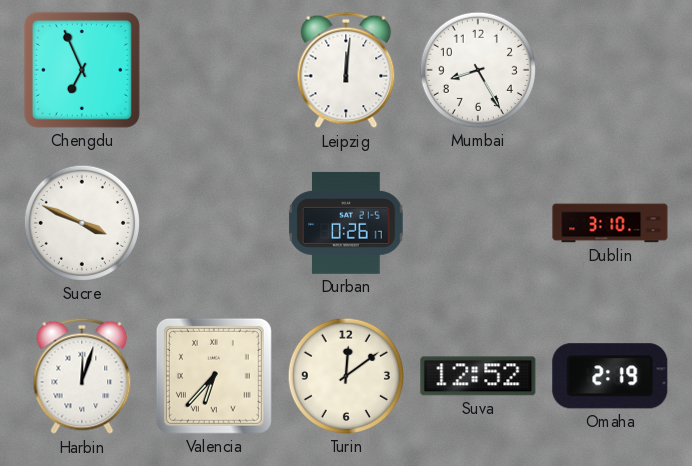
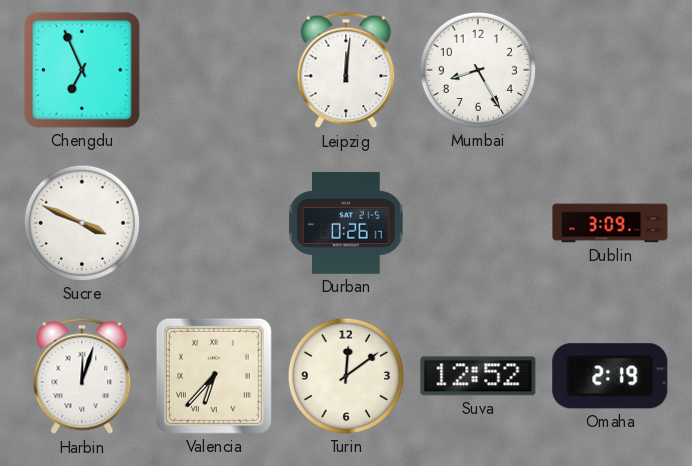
Dublin: 3:10 -> 3:09
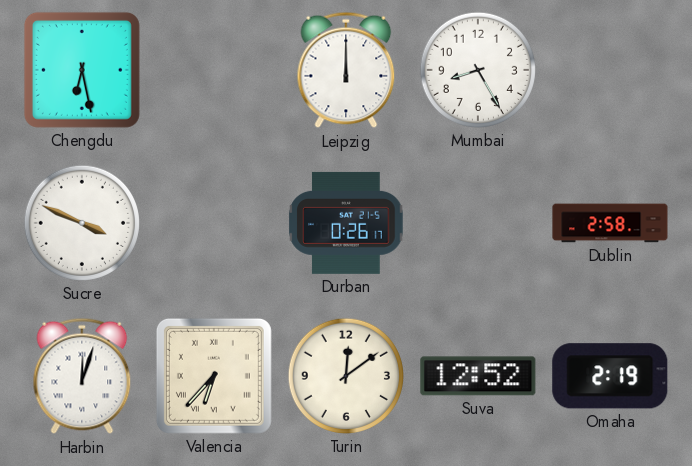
Chengdu: 6:56 -> 6:28
Leipzig: 12:01 -> 12:00
Dublin: 3:09 -> 2:58
